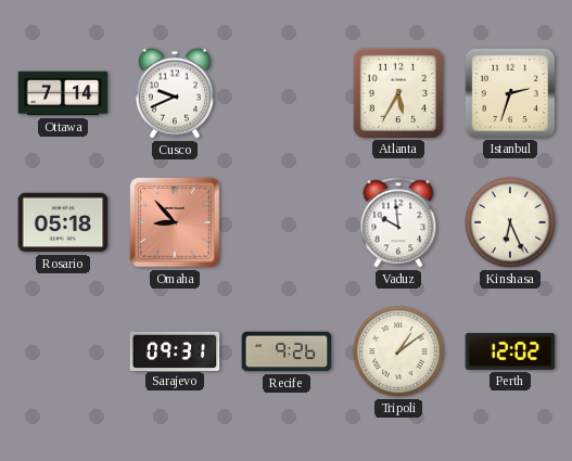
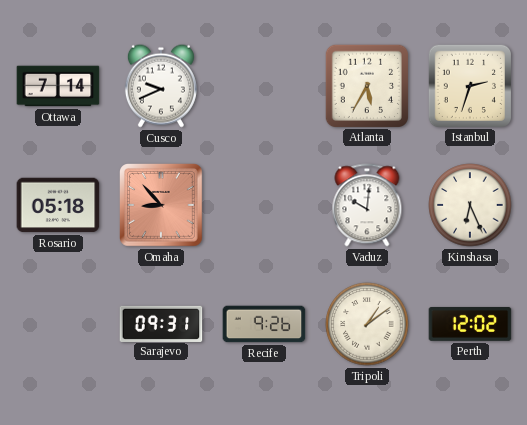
Vaduz: 9:59 -> 10:01
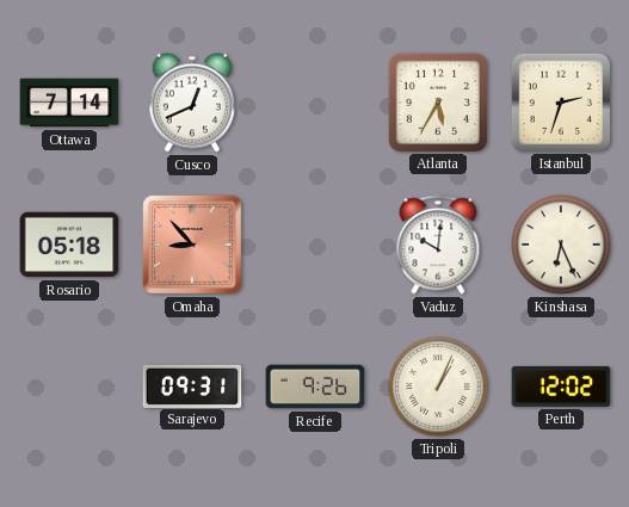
Cusco: 9:41 -> 12:41
Tripoli: 1:09 -> 1:04
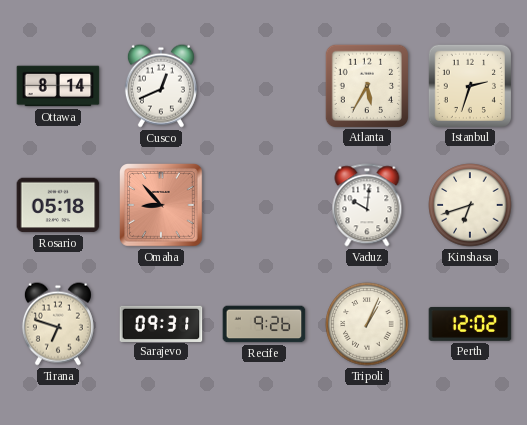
Ottawa: 7:14 -> 8:14
Kinshasa: 6:26 -> 6:42
Tirana: none -> 6:48
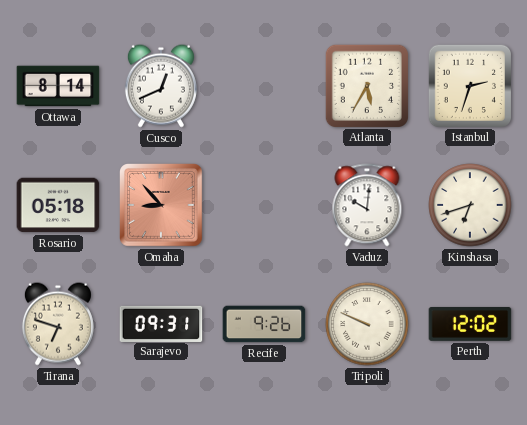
Tripoli: 1:04 -> 9:49
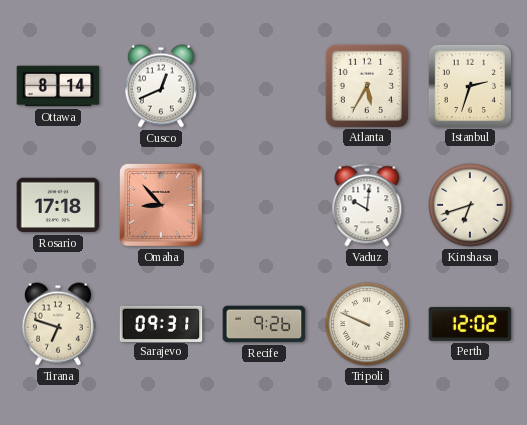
Rosario: 05:18 -> 17:18
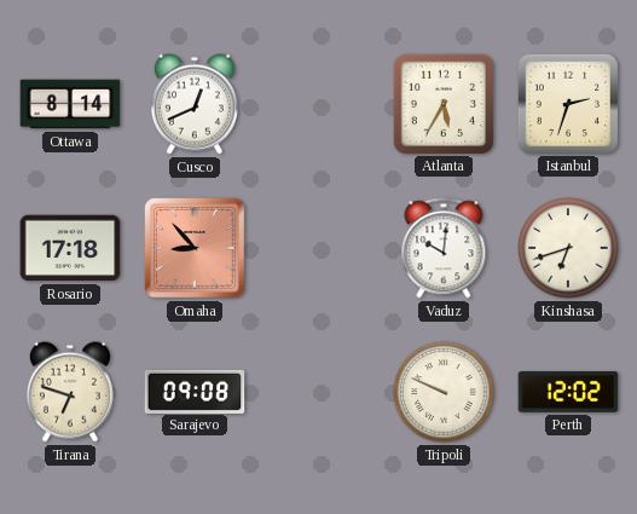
Sarajevo: 09:31 -> 09:08
Recife: 9:26 -> none
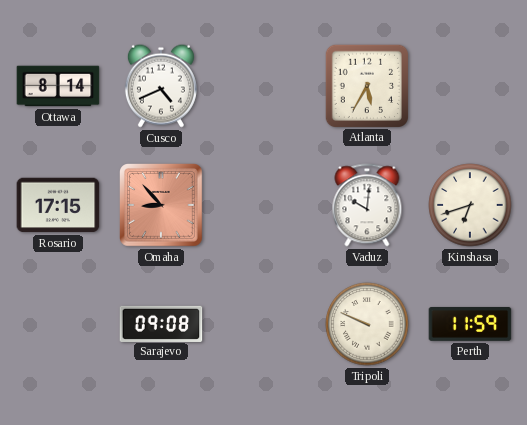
Cusco: 12:41 -> 4:41
Istanbul: 2:33 -> none
Rosario: 17:18 -> 17:15
Tirana: 6:48 -> none
Perth: 12:02 -> 11:59
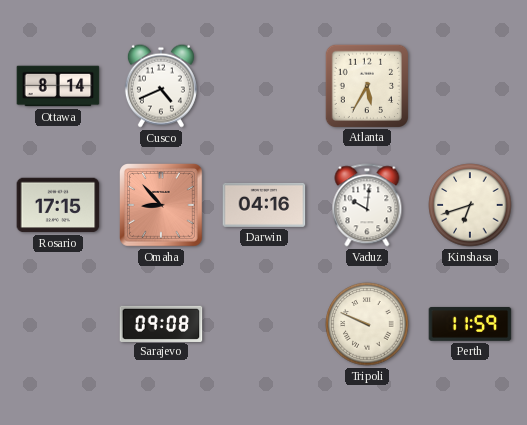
Darwin: none -> 04:16
